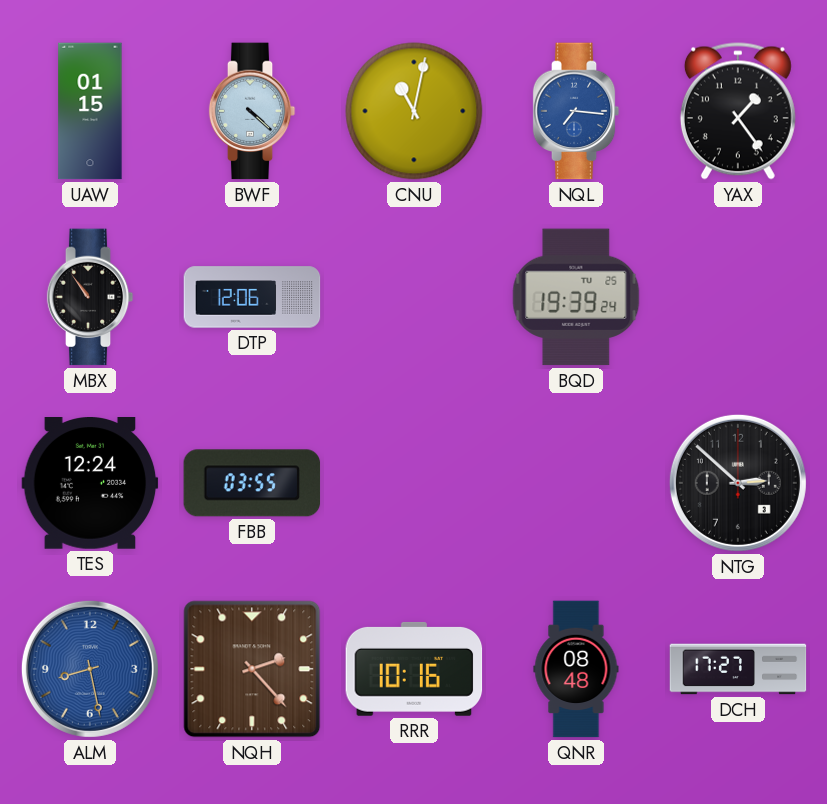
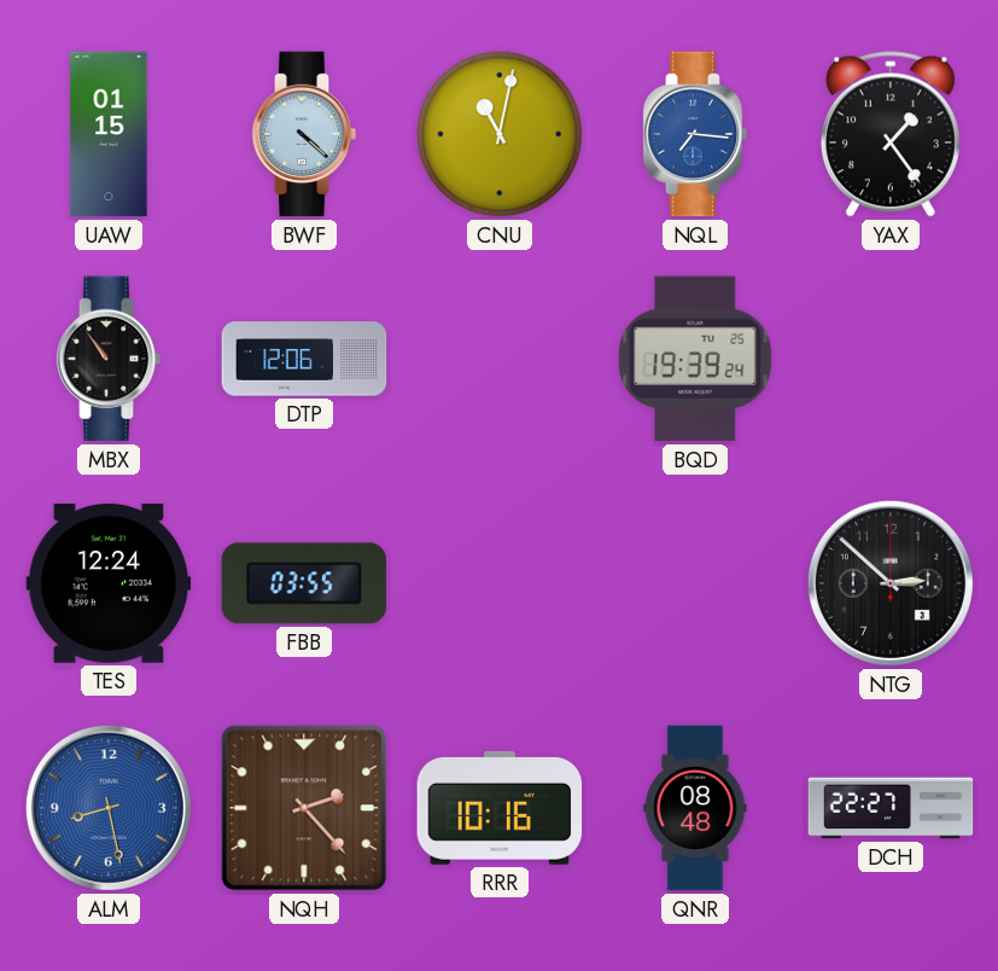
DCH: 17:27 -> 22:27
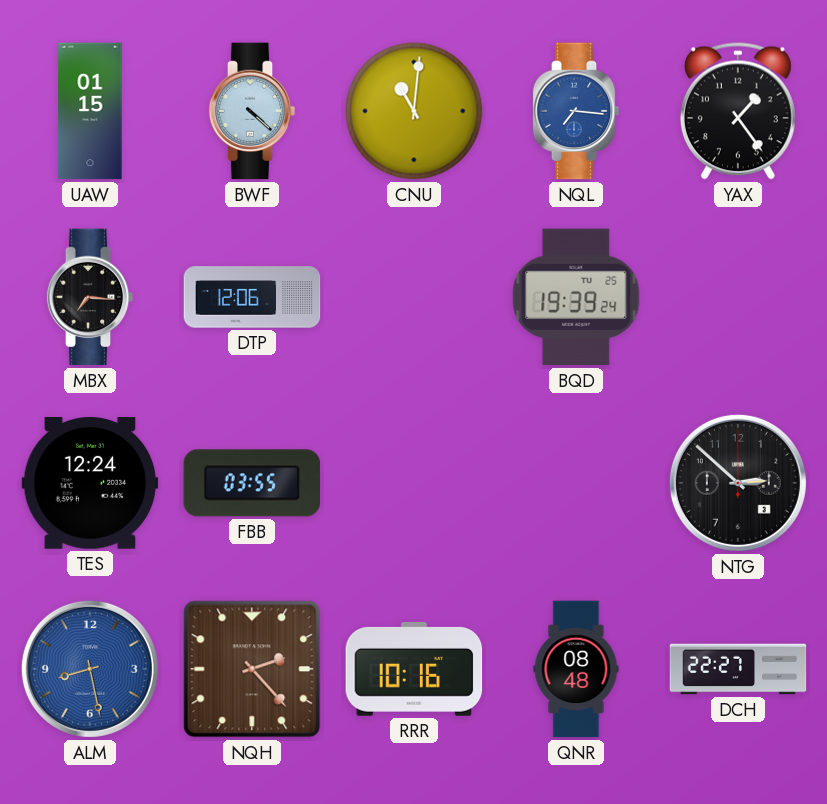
CNU: 11:02 -> 11:01
MBX: 10:54 -> 7:16
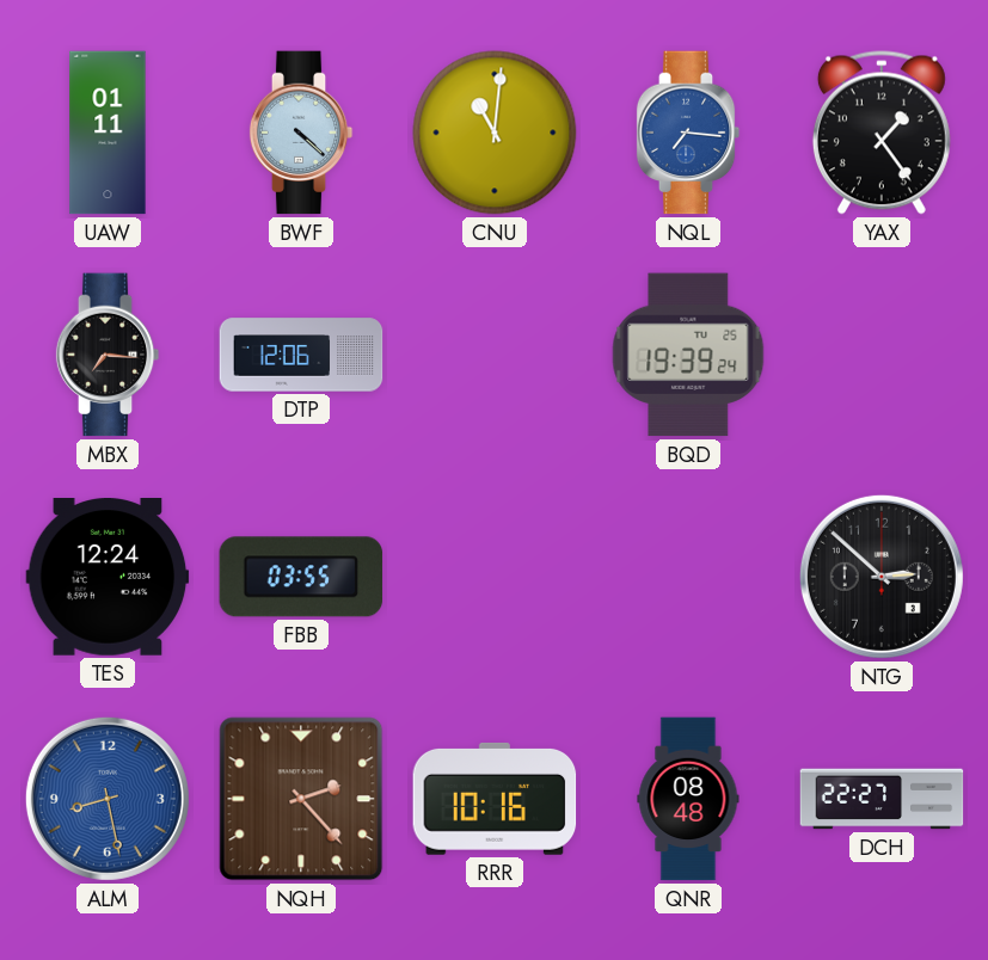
UAW: 01:15 -> 01:11
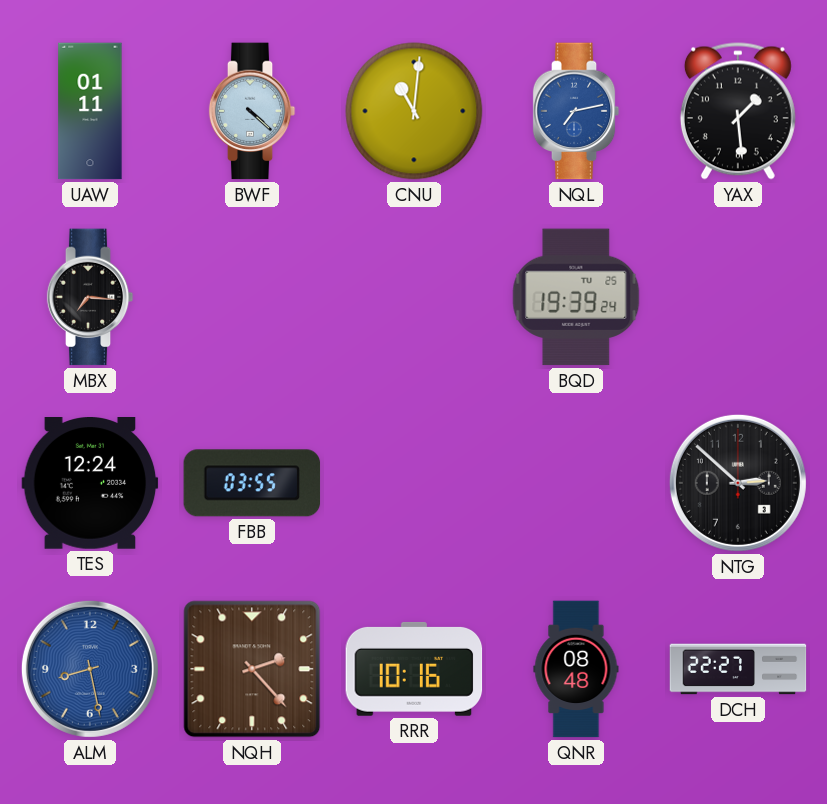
NQL: 7:16 -> 7:13
YAX: 1:24 -> 1:29
DTP: 12:06 -> none
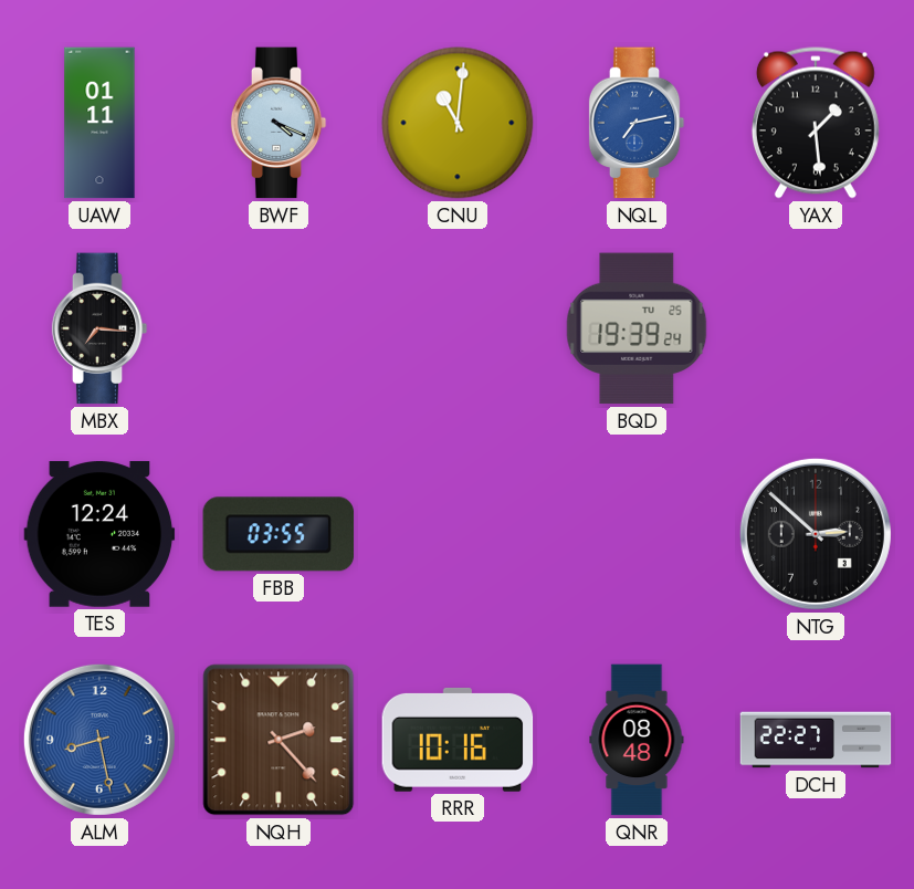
BWF: 4:22 -> 4:19
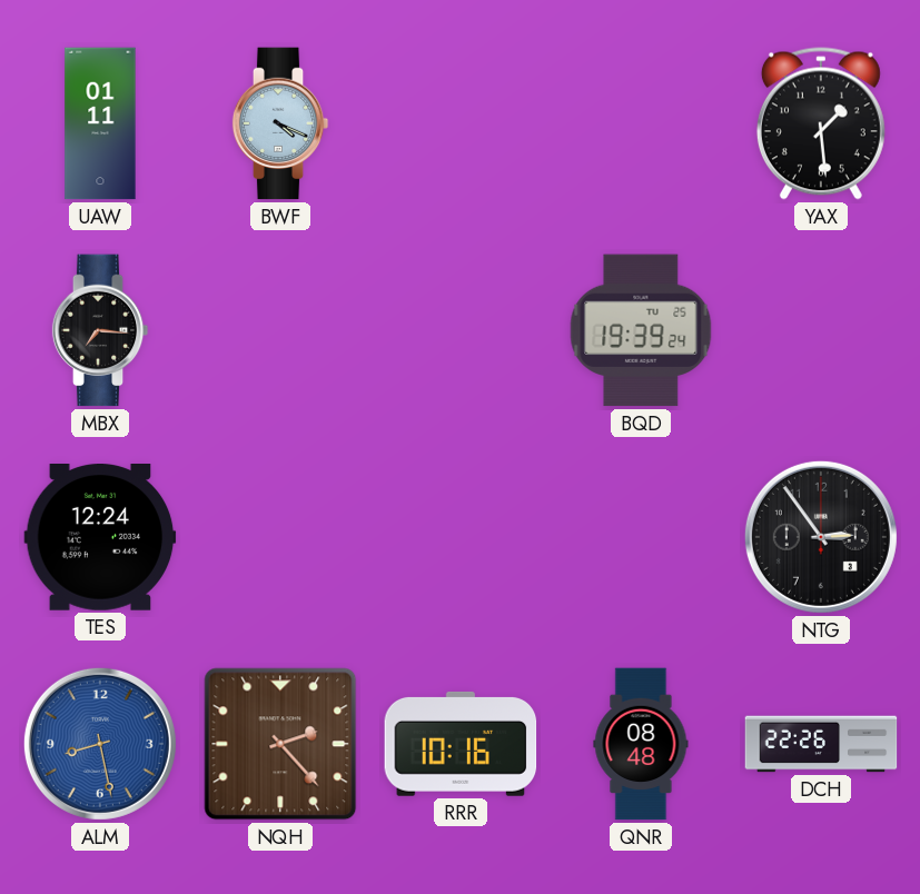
CNU: 11:01 -> none
NQL: 7:13 -> none
FBB: 03:55 -> none
NTG: 2:52 -> 2:54
DCH: 22:27 -> 22:26
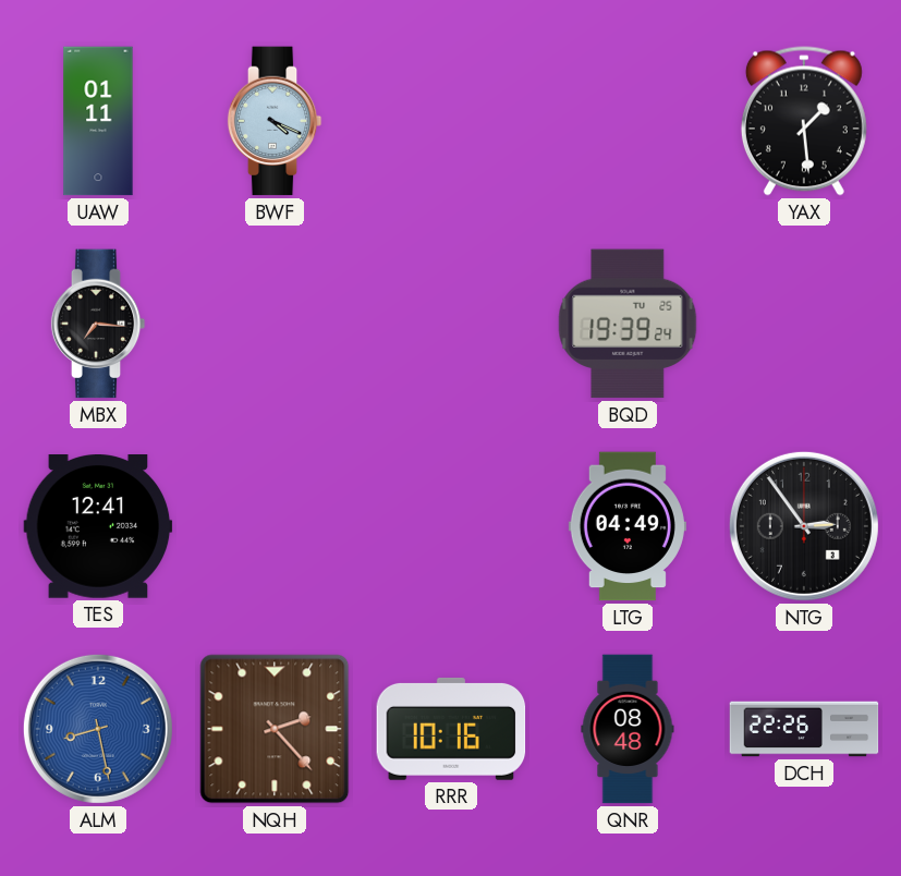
TES: 12:24 -> 12:41
LTG: none -> 04:49
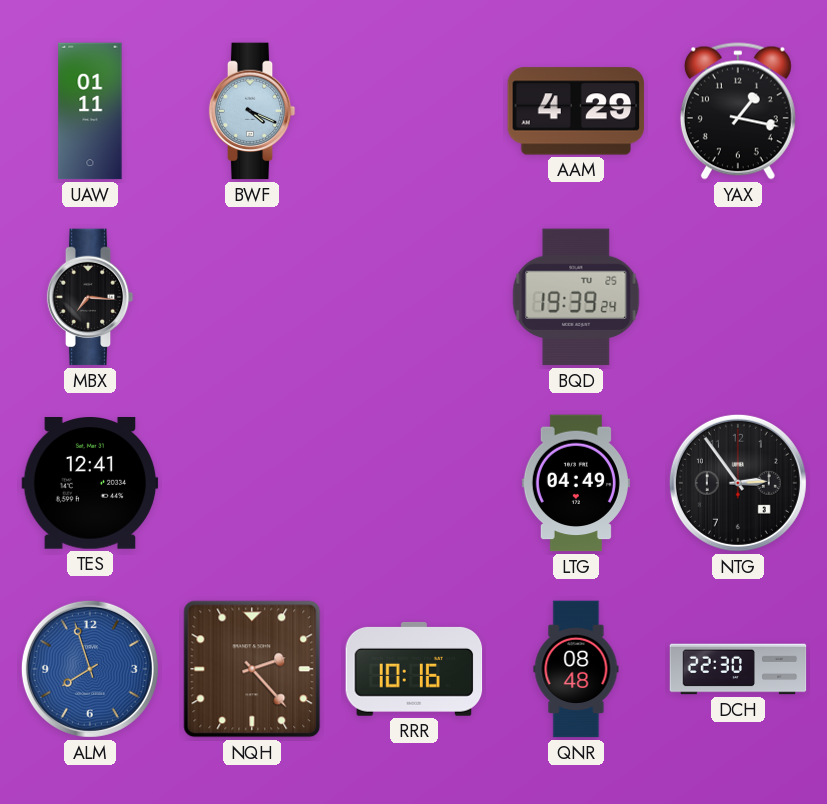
AAM: none -> 4:29
YAX: 1:29 -> 1:17
ALM: 8:28 -> 7:57
DCH: 22:26 -> 22:30
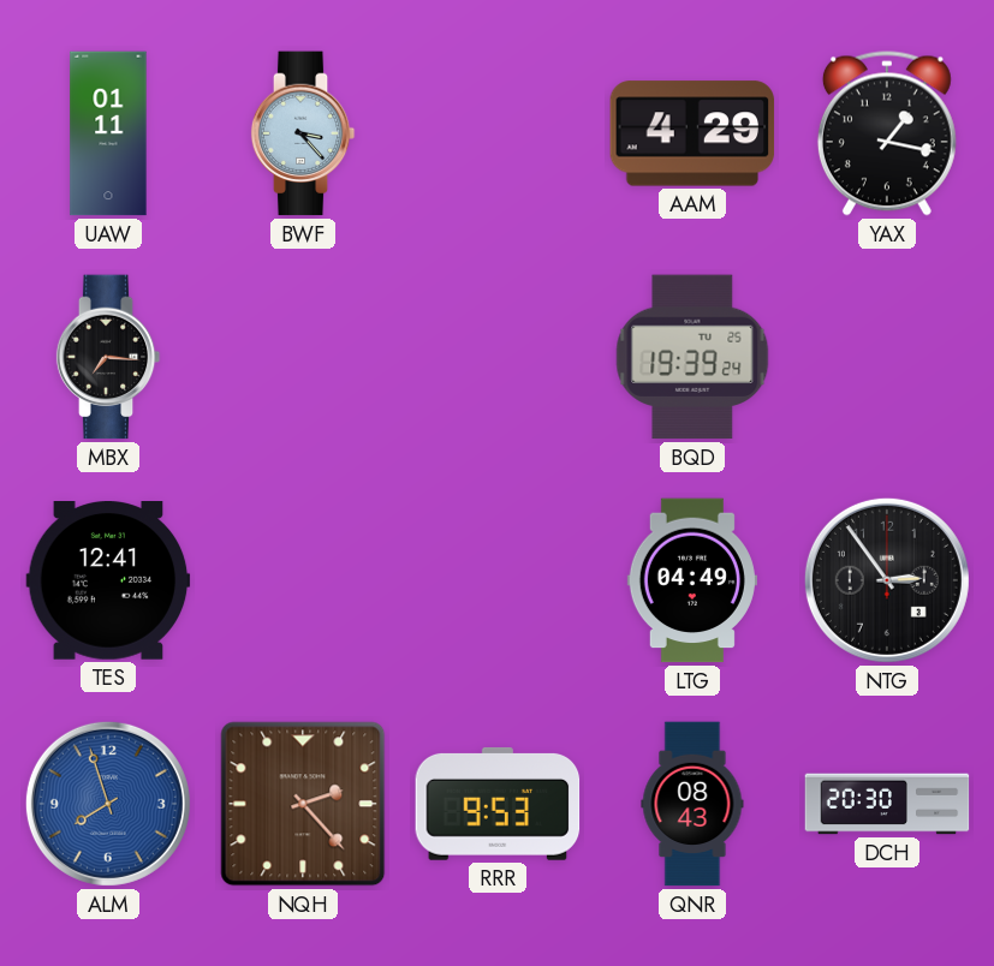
BWF: 4:19 -> 3:23
RRR: 10:16 -> 9:53
QNR: 08:48 -> 08:43
DCH: 22:30 -> 20:30
